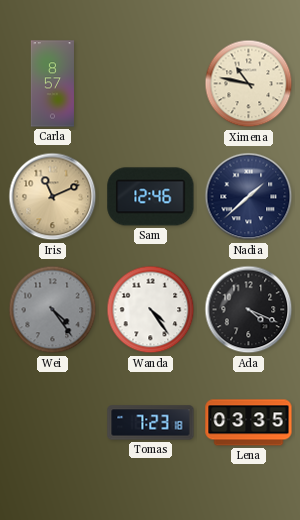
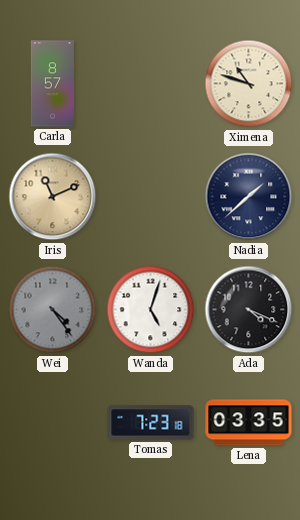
Ximena: 10:47 -> 10:48
Sam: 12:46 -> none
Wanda: 4:24 -> 5:03
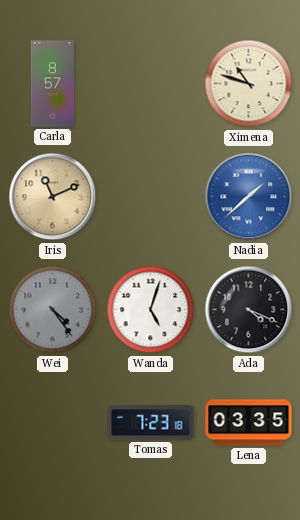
Nadia dial: navy -> blue
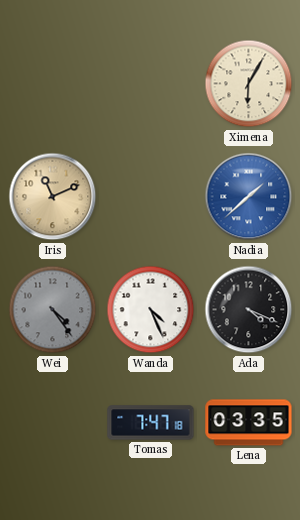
Carla: 8:57 -> none
Ximena: 10:48 -> 6:05
Wanda: 5:03 -> 4:26
Tomas: 7:23 -> 7:47
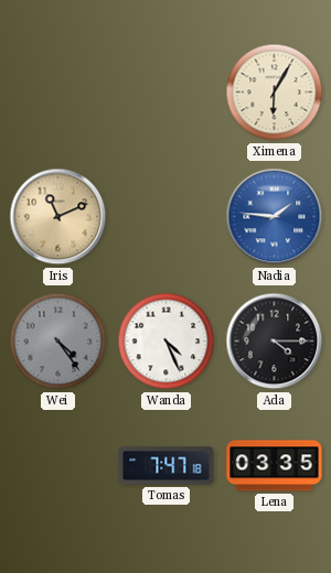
Nadia: 1:38 -> 1:46
Ada: 4:19 -> 4:15
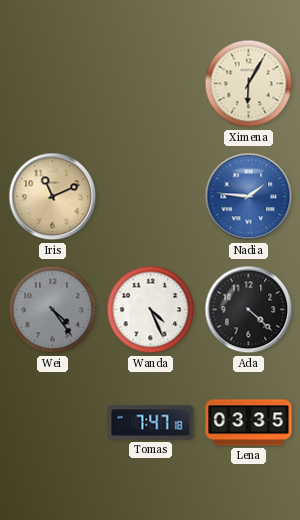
Ada: 4:15 -> 4:22
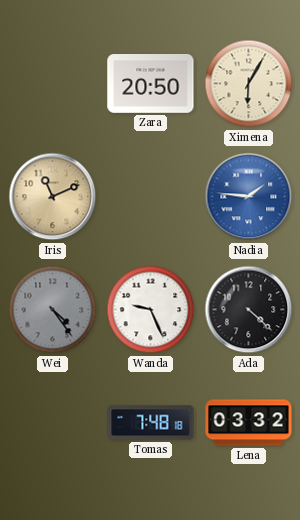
Zara: none -> 20:50
Wanda: 4:26 -> 9:26
Tomas: 7:47 -> 7:48
Lena: 03:35 -> 03:32
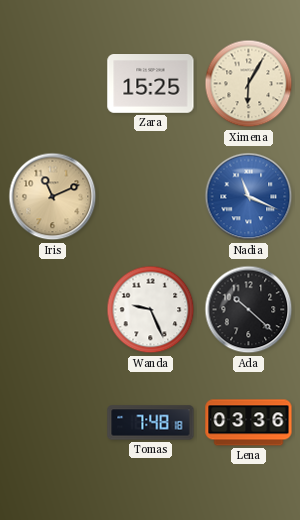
Zara: 20:50 -> 15:25
Nadia: 1:46 -> 11:19
Wei: 4:24 -> none
Ada: 4:22 -> 10:22
Lena: 03:32 -> 03:36
